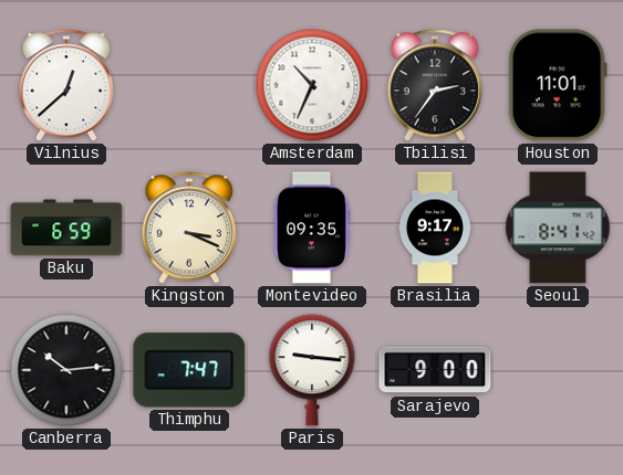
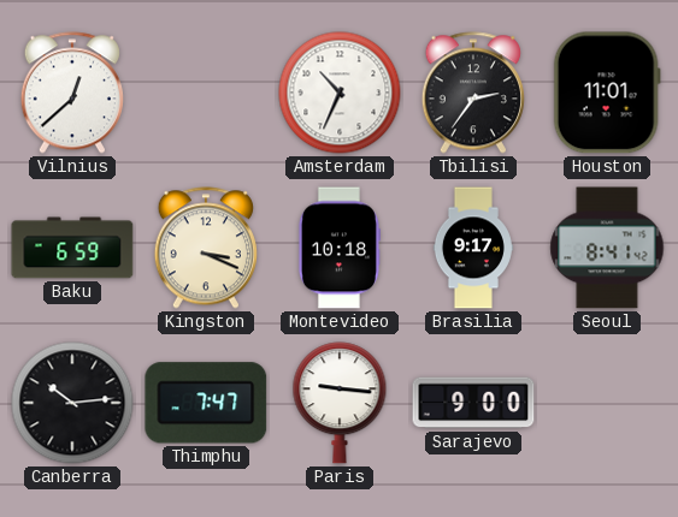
Montevideo: 09:35 -> 10:18
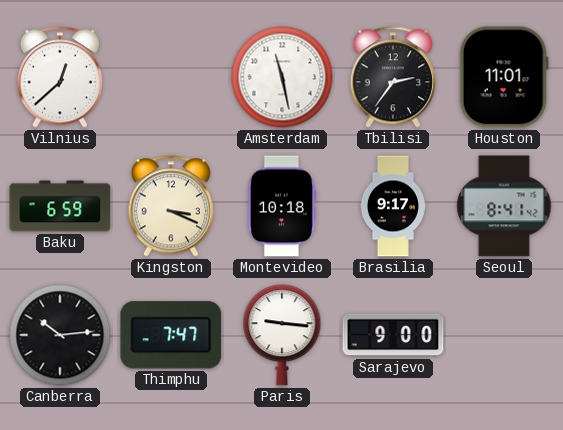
Amsterdam: 10:34 -> 11:28
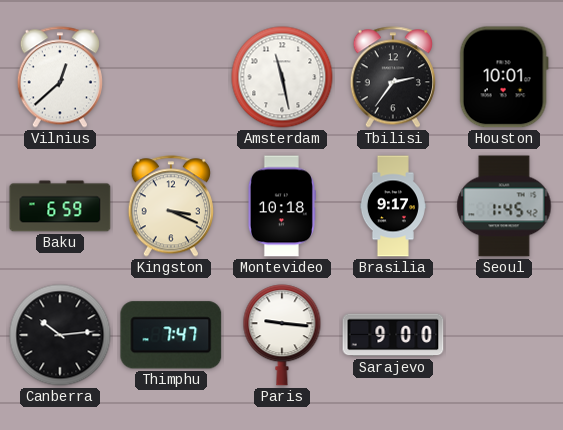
Houston: 11:01 -> 10:01
Seoul: 8:41 -> 1:45
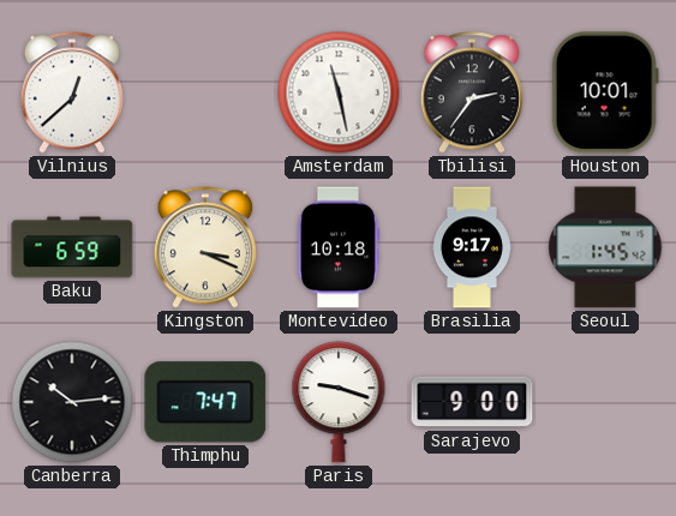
Paris: 9:16 -> 9:18
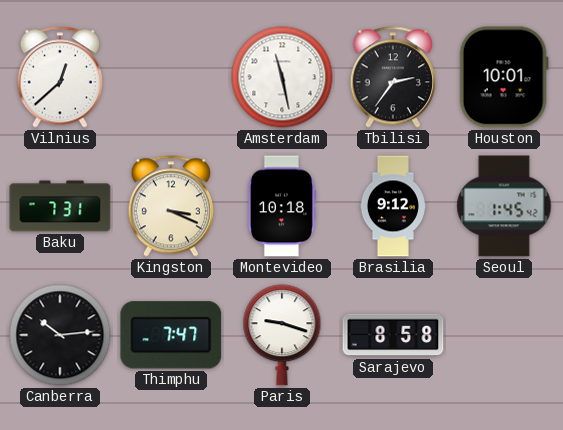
Baku: 6:59 -> 7:31
Brasilia: 9:17 -> 9:12
Sarajevo: 9:00 -> 8:58
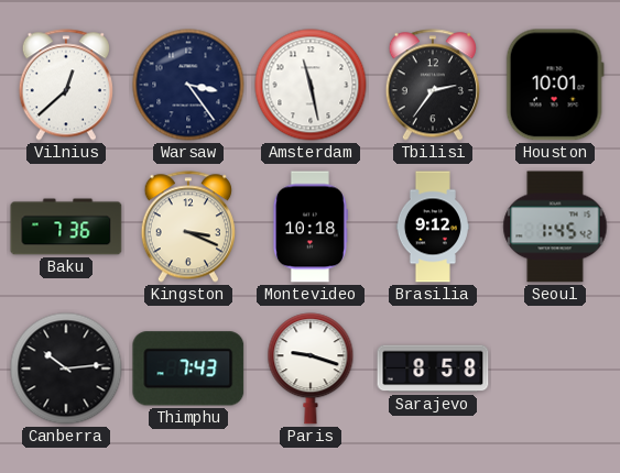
Warsaw: none -> 3:24
Baku: 7:31 -> 7:36
Thimphu: 7:47 -> 7:43
